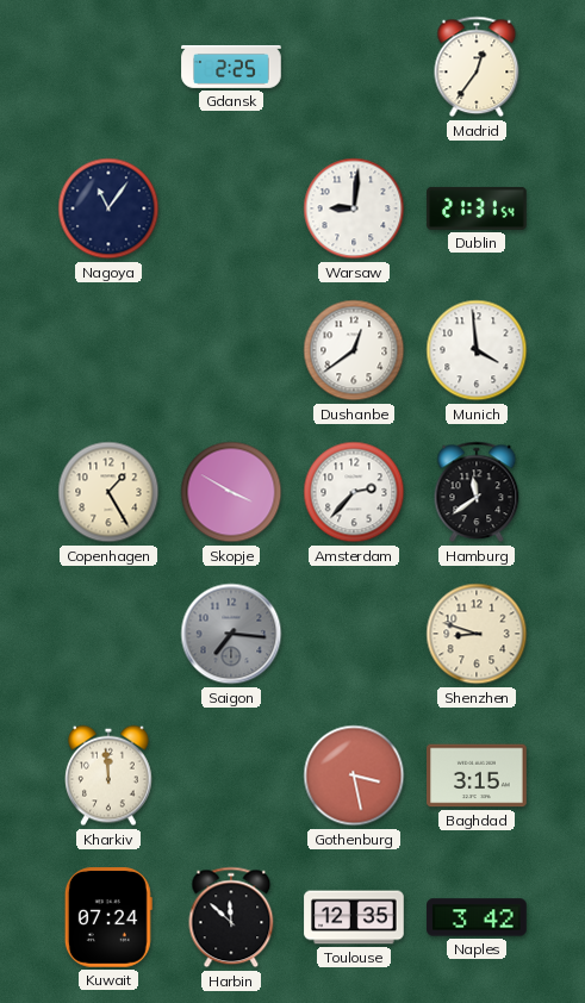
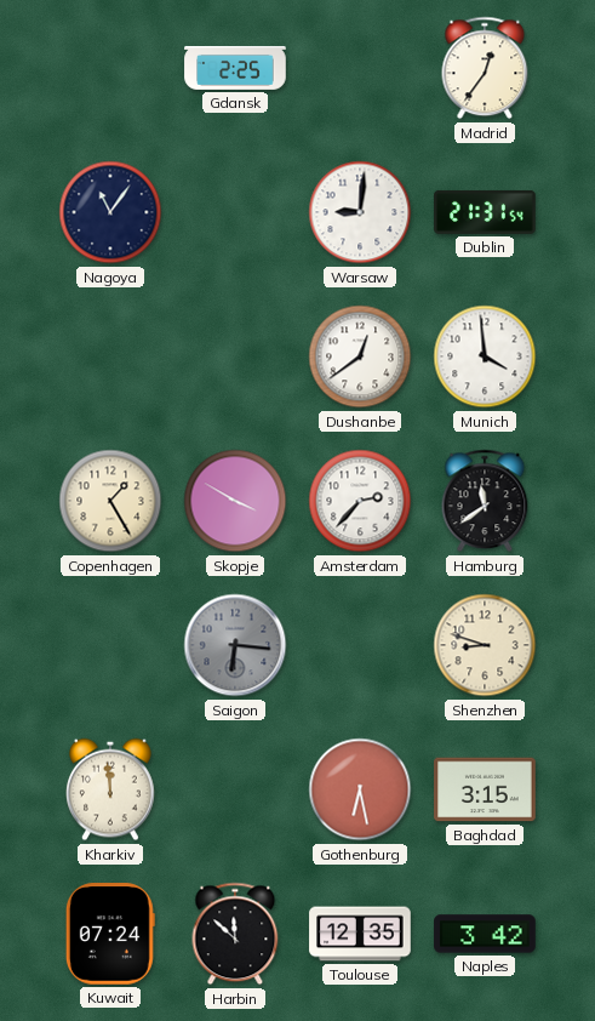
Saigon: 7:16 -> 6:16
Gothenburg: 3:28 -> 6:28
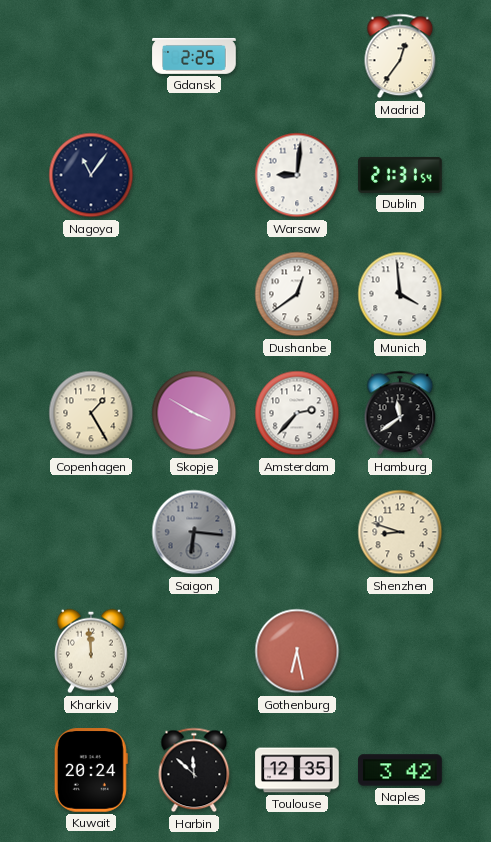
Baghdad: 3:15 -> none
Kuwait: 07:24 -> 20:24
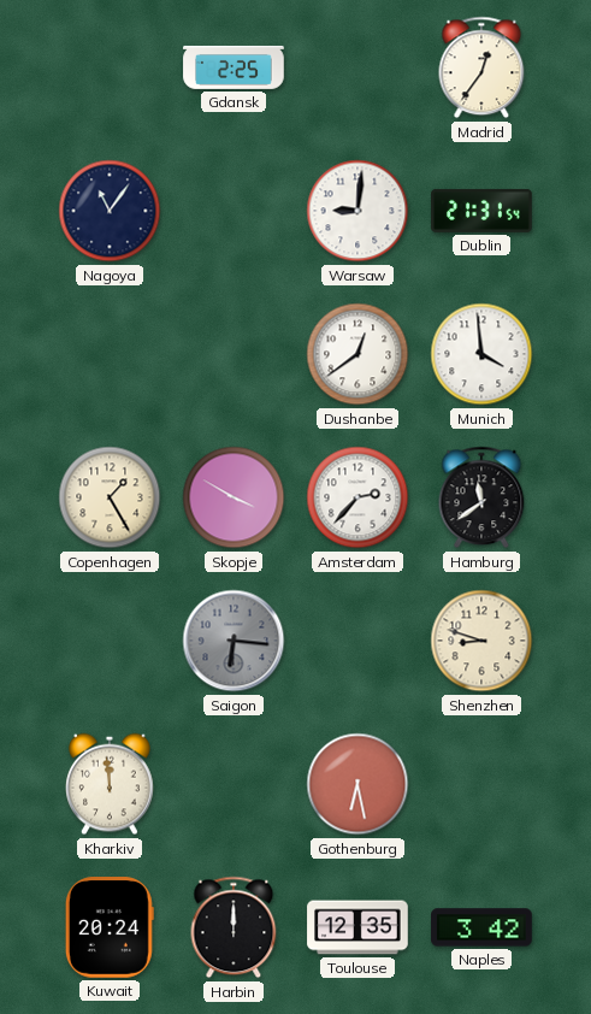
Harbin: 11:52 -> 12:00
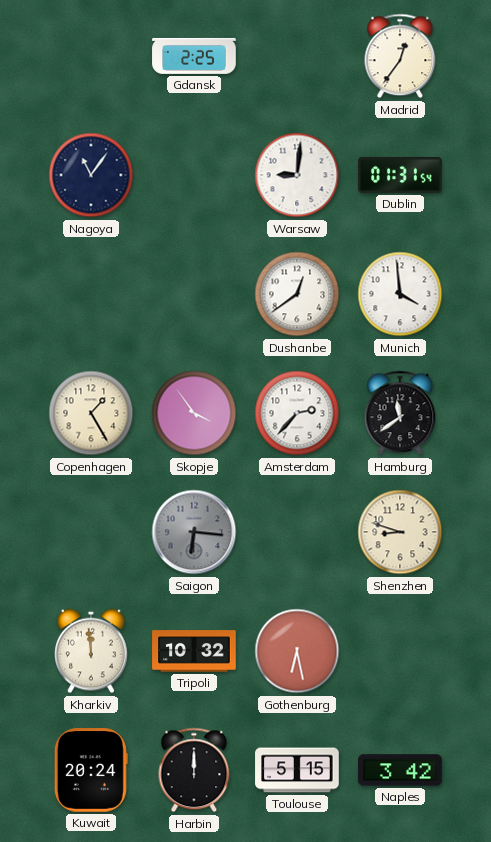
Dublin: 21:31 -> 01:31
Skopje: 3:50 -> 3:54
Tripoli: none -> 10:32
Toulouse: 12:35 -> 5:15
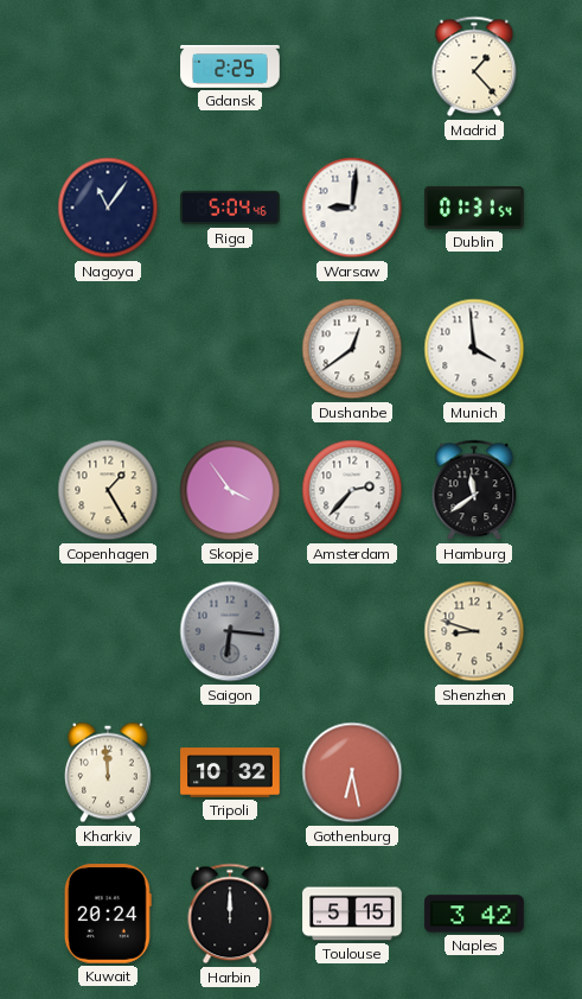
Madrid: 12:36 -> 1:23
Riga: none -> 5:04
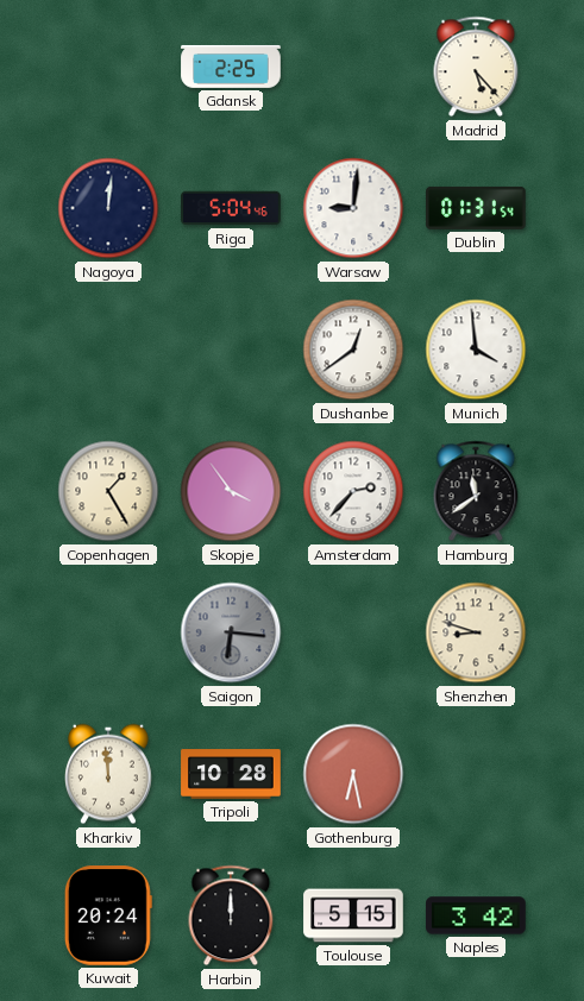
Madrid: 1:23 -> 5:23
Nagoya: 11:06 -> 12:01
Tripoli: 10:32 -> 10:28
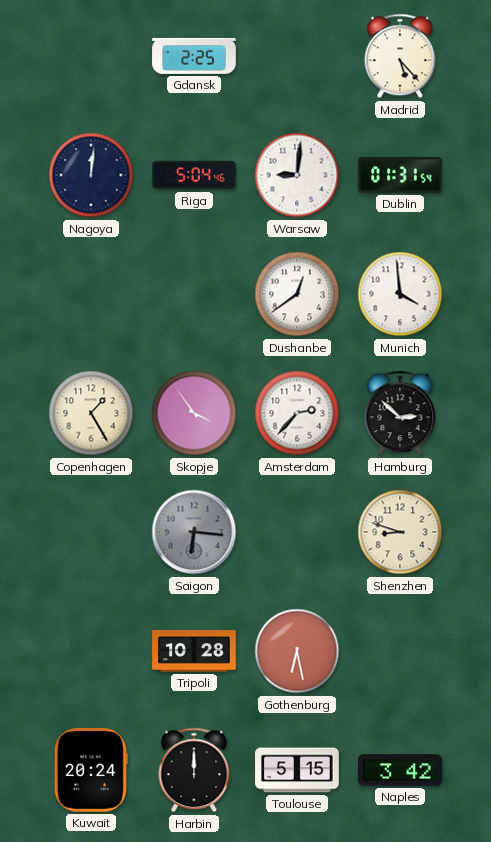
Hamburg: 11:39 -> 2:52
Kharkiv: 11:59 -> none
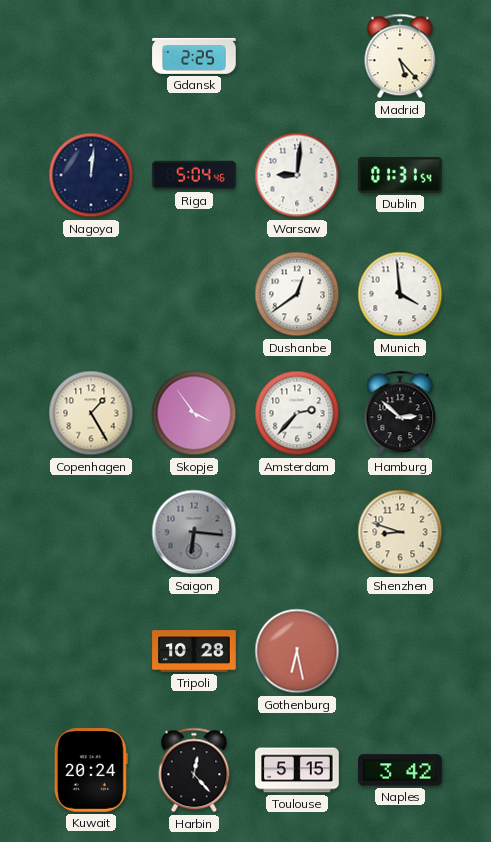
Harbin: 12:00 -> 12:23
